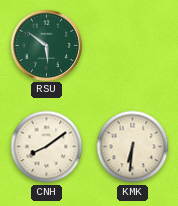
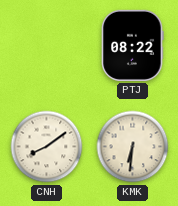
RSU: 5:51 -> none
PTJ: none -> 08:22
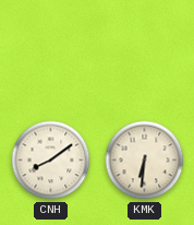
PTJ: 08:22 -> none
